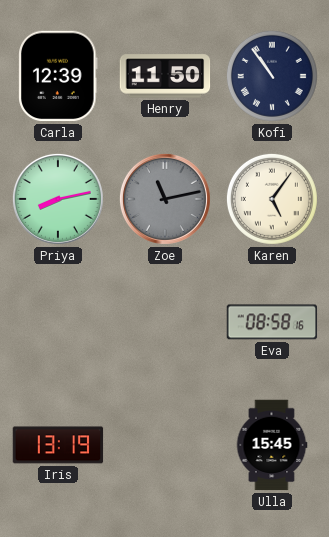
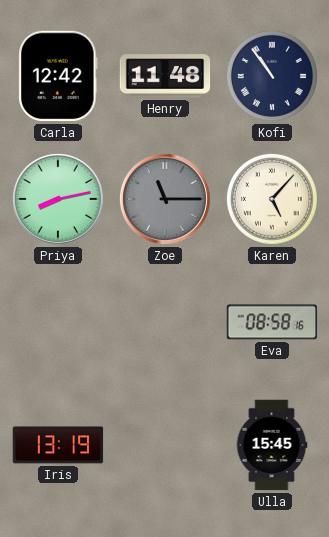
Carla: 12:39 -> 12:42
Henry: 11:50 -> 11:48
Zoe: 11:13 -> 11:15
Karen: 5:06 -> 5:07
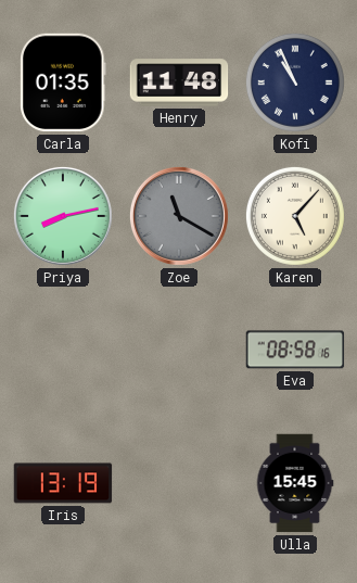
Carla: 12:42 -> 01:35
Kofi: 10:54 -> 10:56
Zoe: 11:15 -> 11:20
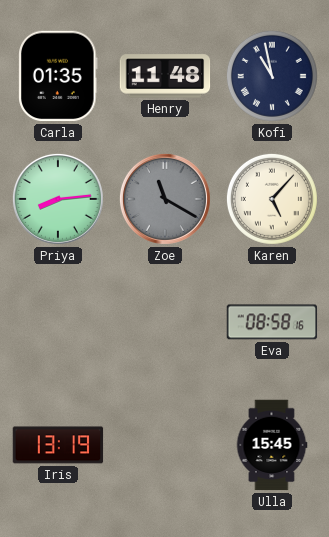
Kofi: 10:56 -> 10:58
Priya: 8:13 -> 8:14
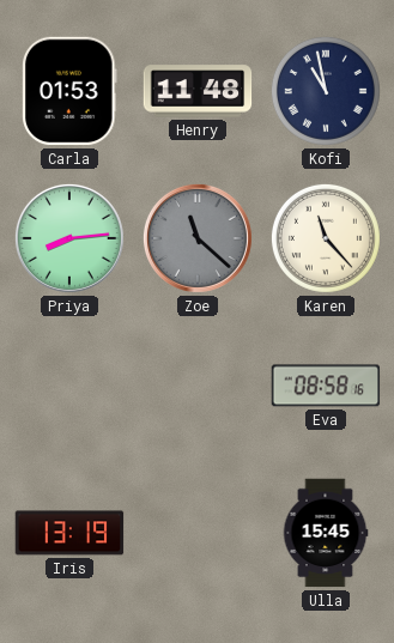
Carla: 01:35 -> 01:53
Zoe: 11:20 -> 11:22
Karen: 5:07 -> 11:23
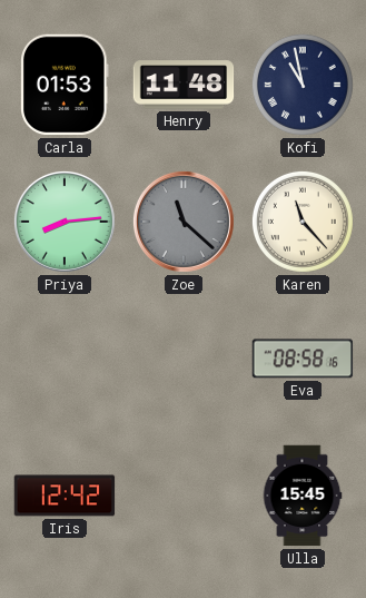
Iris: 13:19 -> 12:42
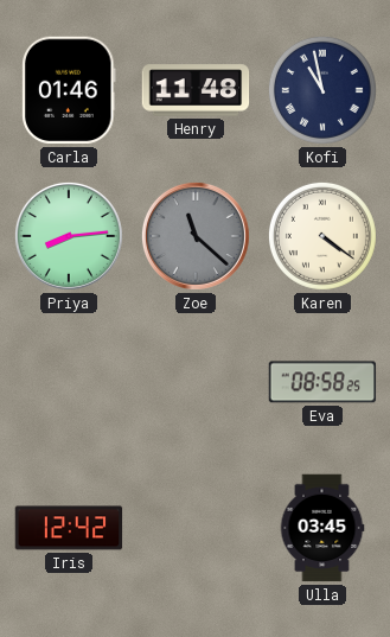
Carla: 01:53 -> 01:46
Karen: 11:23 -> 4:21
Eva: 08:58:16 -> 08:58:25
Ulla: 15:45 -> 03:45
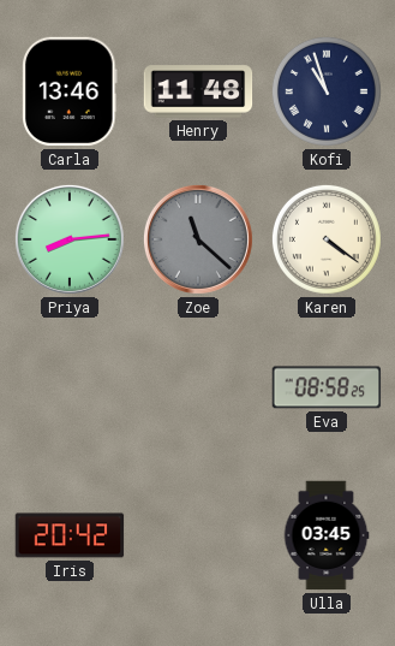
Carla: 01:46 -> 13:46
Kofi: 10:58 -> 10:57
Iris: 12:42 -> 20:42
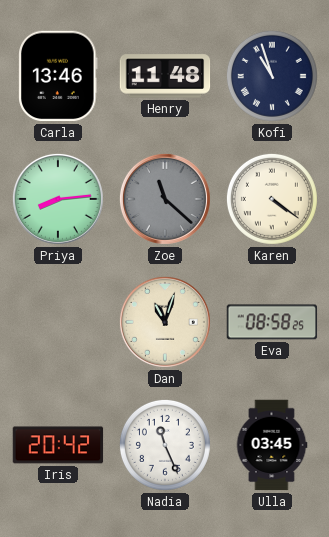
Dan: none -> 11:03
Nadia: none -> 11:26
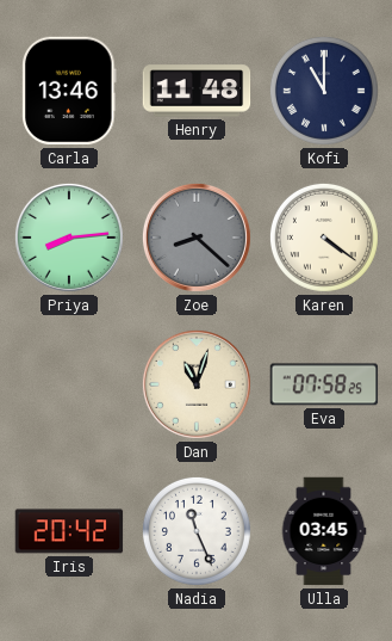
Kofi: 10:57 -> 11:00
Zoe: 11:22 -> 8:22
Eva: 08:58 -> 07:58
